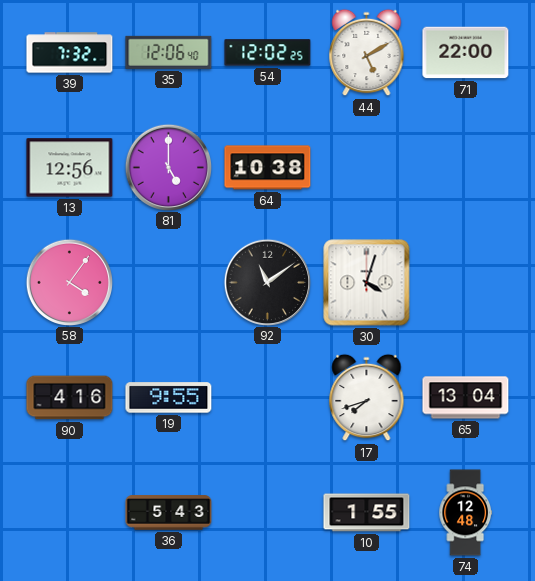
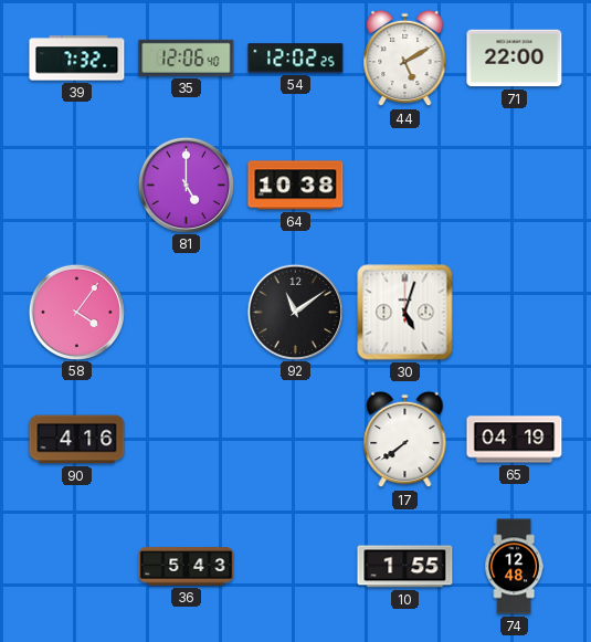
13: 12:56 -> none
30: 4:03 -> 5:03
19: 9:55 -> none
17: 7:42 -> 7:39
65: 13:04 -> 04:19
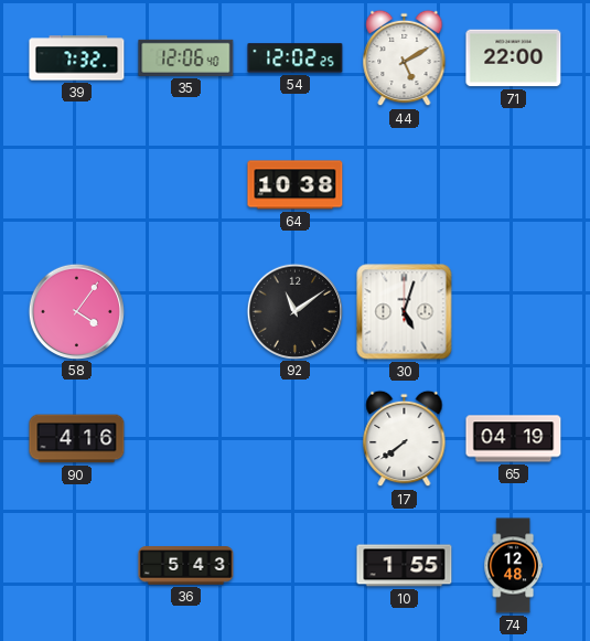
81: 5:00 -> none
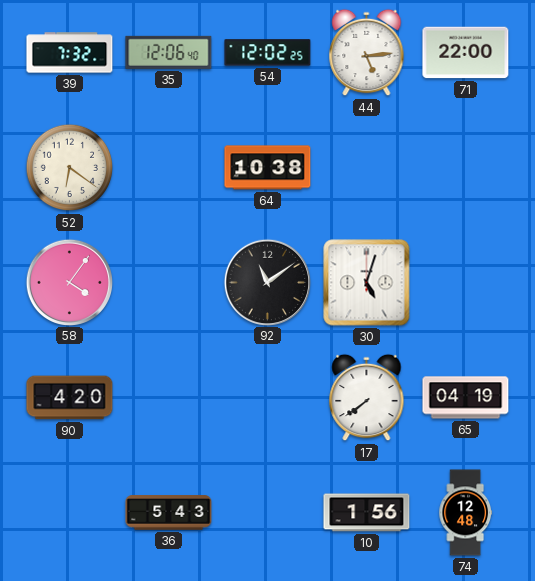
44: 5:10 -> 5:14
52: none -> 6:21
90: 4:16 -> 4:20
10: 1:55 -> 1:56
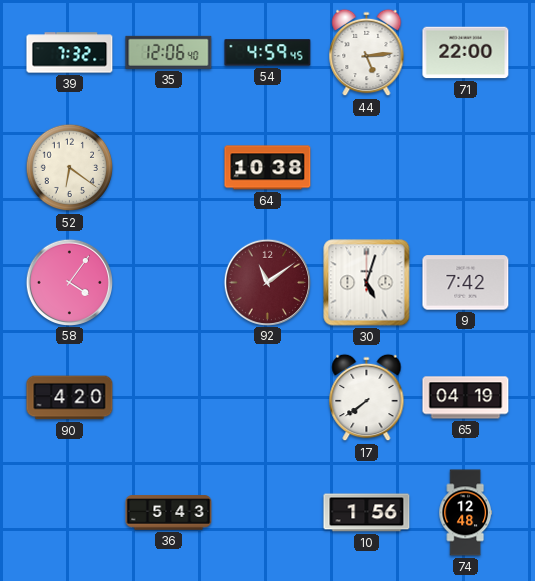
54: 12:02 -> 4:59
92 dial: black -> burgundy
9: none -> 7:42
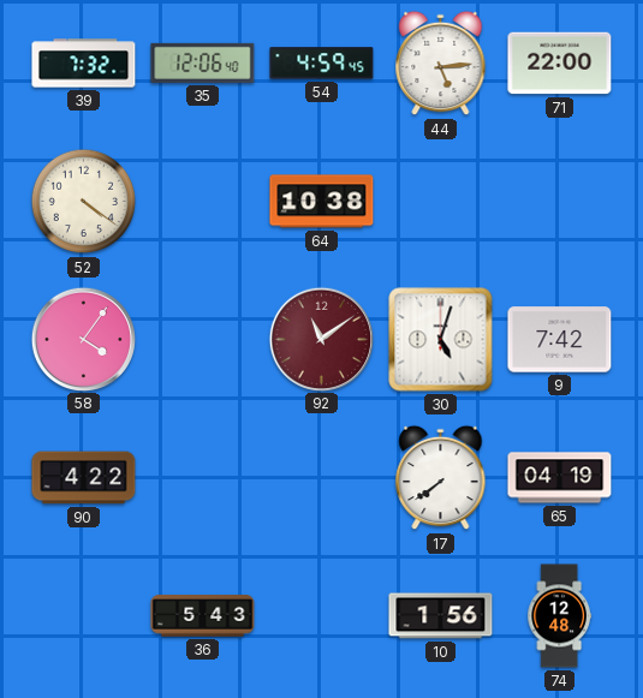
52: 6:21 -> 4:21
90: 4:20 -> 4:22
